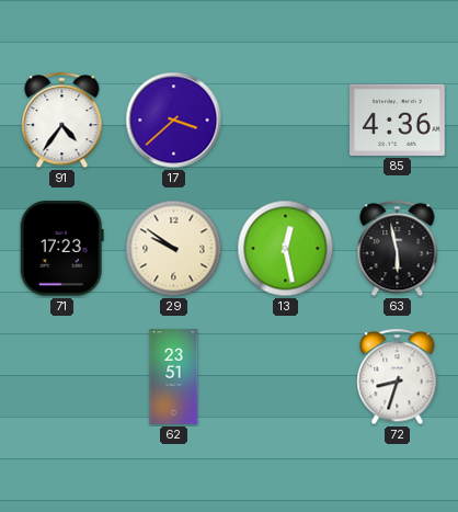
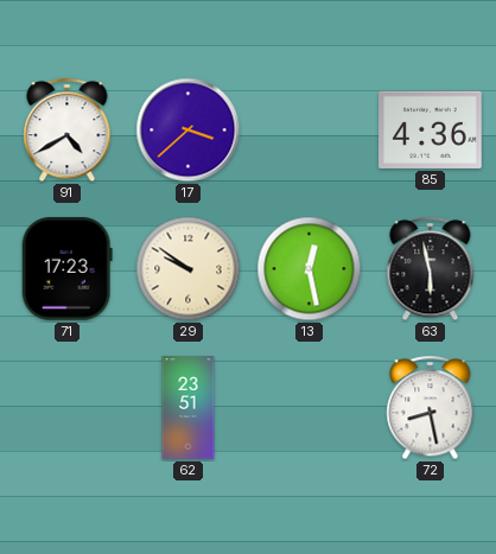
91: 4:36 -> 4:40
72: 8:33 -> 8:28
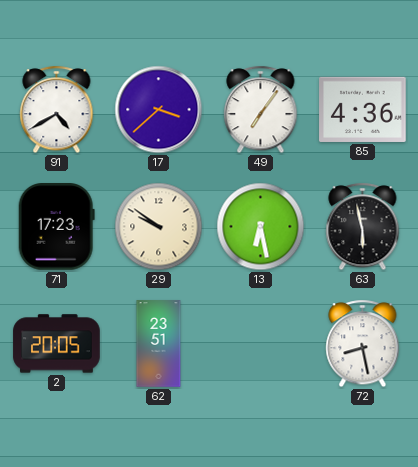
49: none -> 7:06
13: 12:28 -> 6:28
2: none -> 20:05
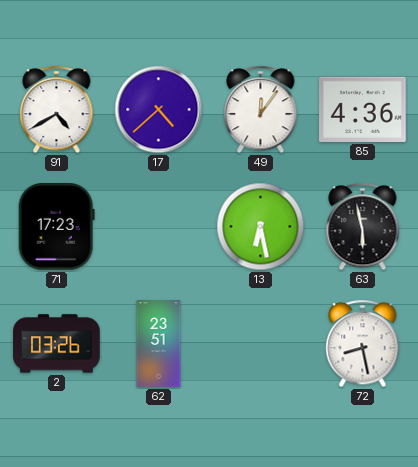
17: 3:38 -> 4:38
49: 7:06 -> 12:06
29: 9:51 -> none
2: 20:05 -> 03:26
